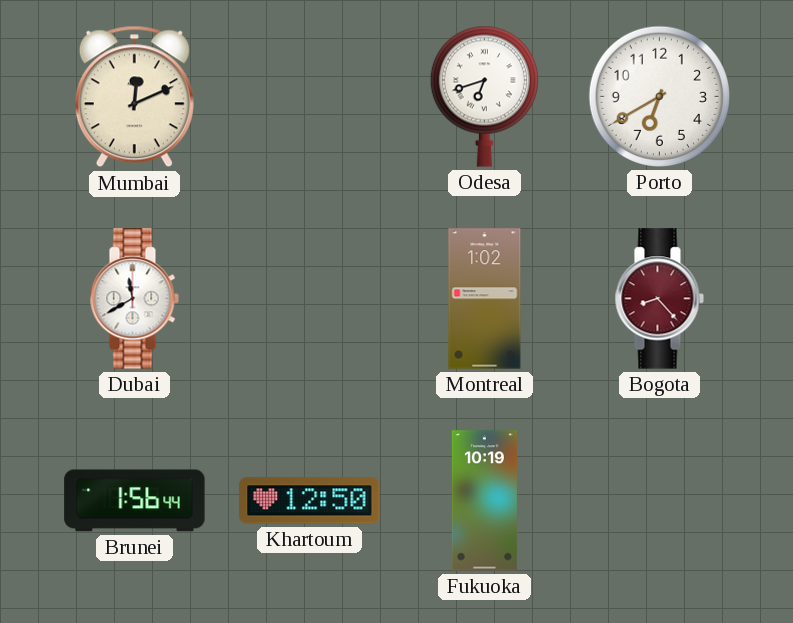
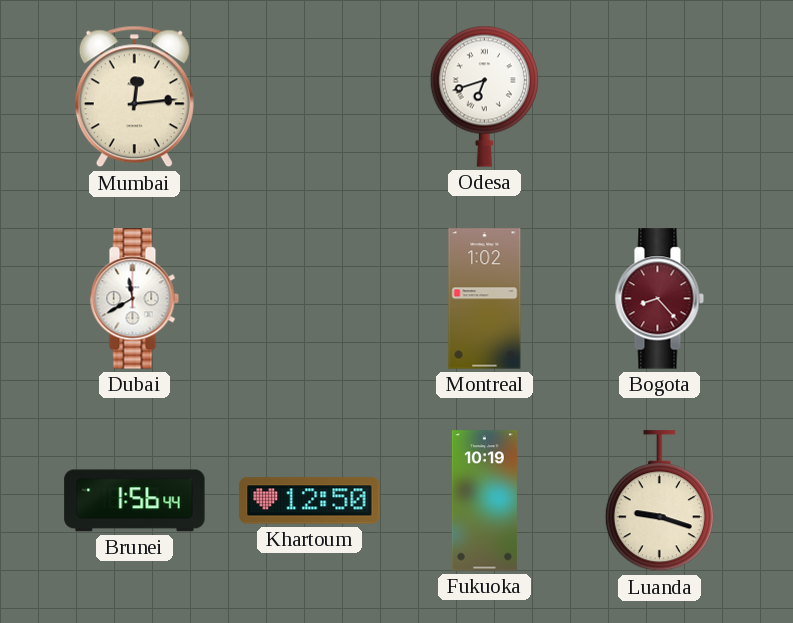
Mumbai: 12:11 -> 12:14
Porto: 6:40 -> none
Luanda: none -> 9:18
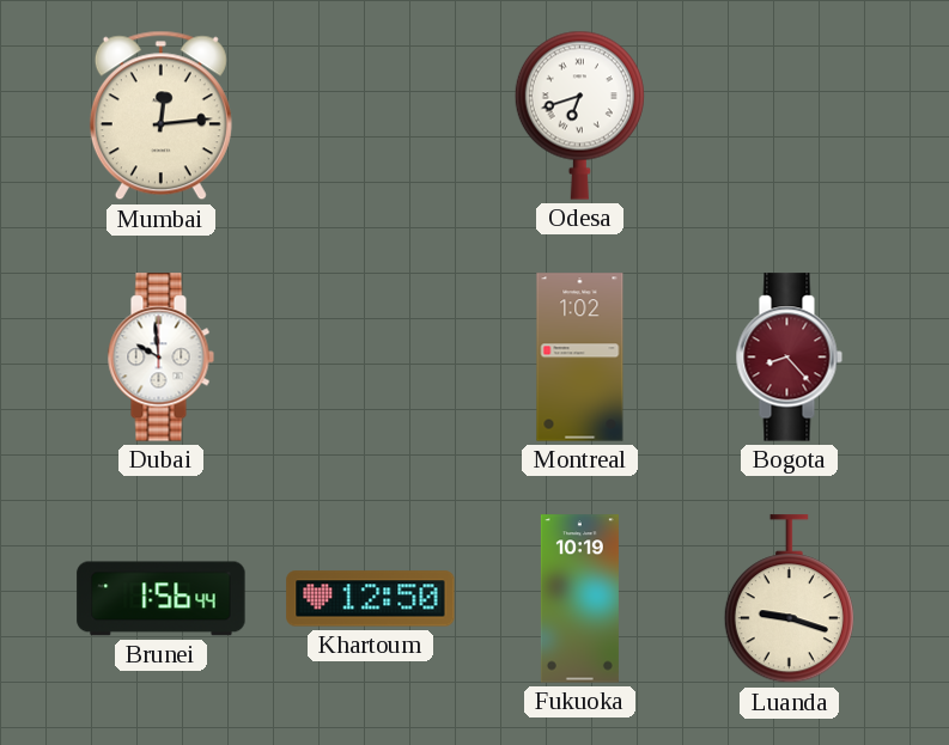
Dubai: 11:40 -> 9:59
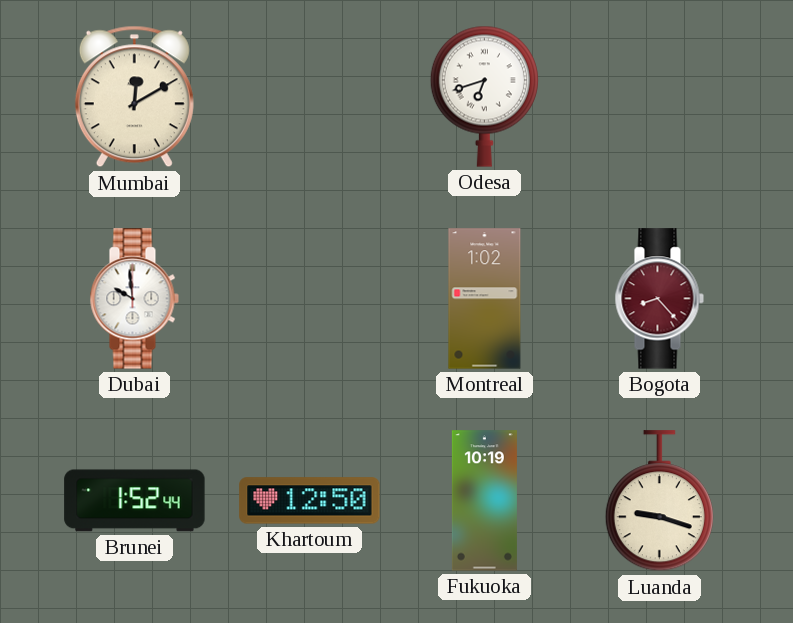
Mumbai: 12:14 -> 12:10
Brunei: 1:56 -> 1:52
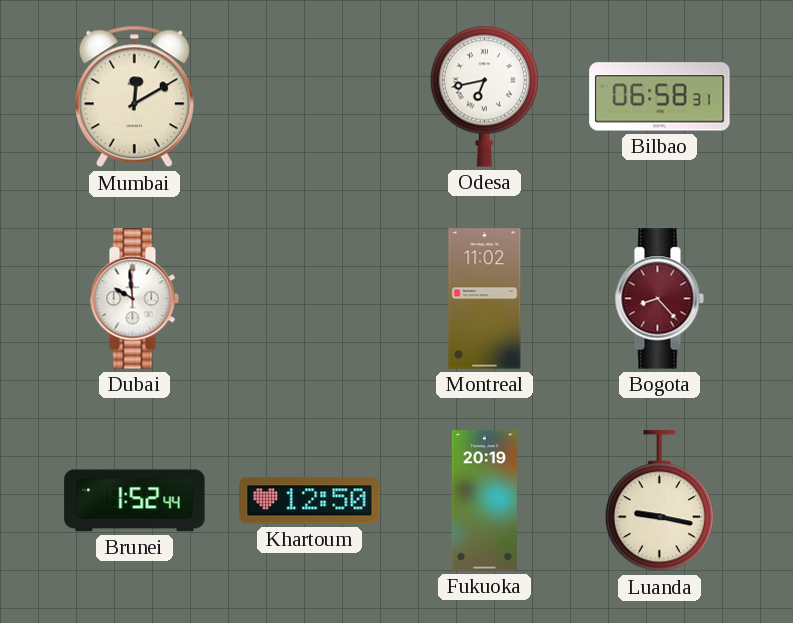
Odesa: 6:42 -> 6:43
Bilbao: none -> 06:58
Montreal: 1:02 -> 11:02
Fukuoka: 10:19 -> 20:19
Luanda: 9:18 -> 9:17
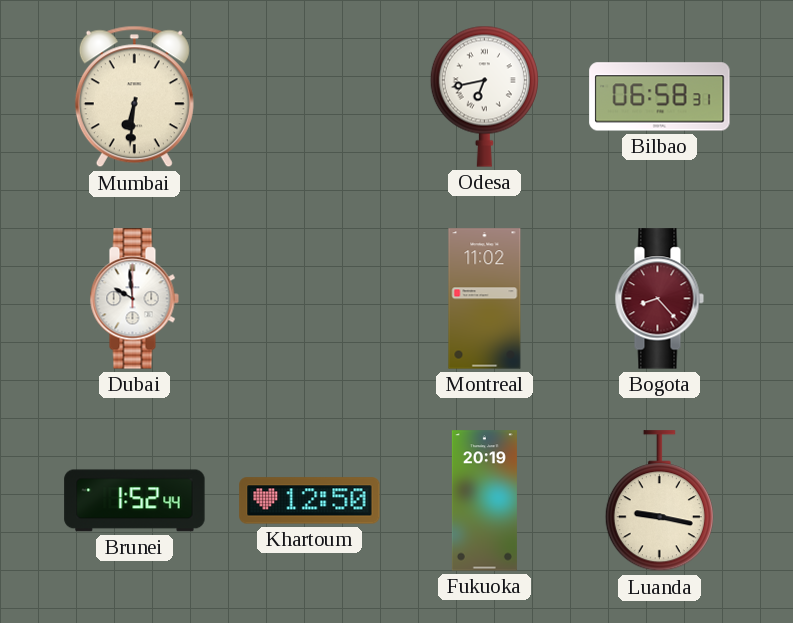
Mumbai: 12:10 -> 6:31
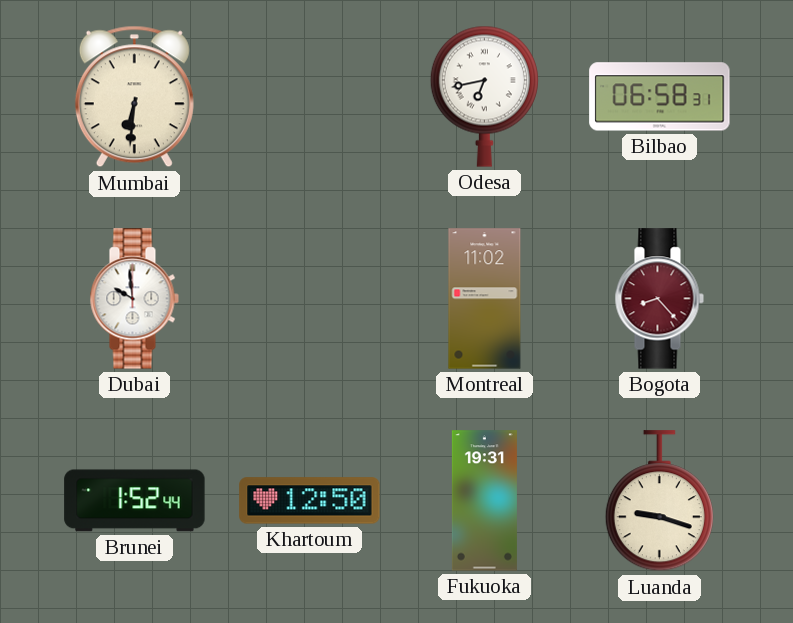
Fukuoka: 20:19 -> 19:31
Luanda: 9:17 -> 9:18
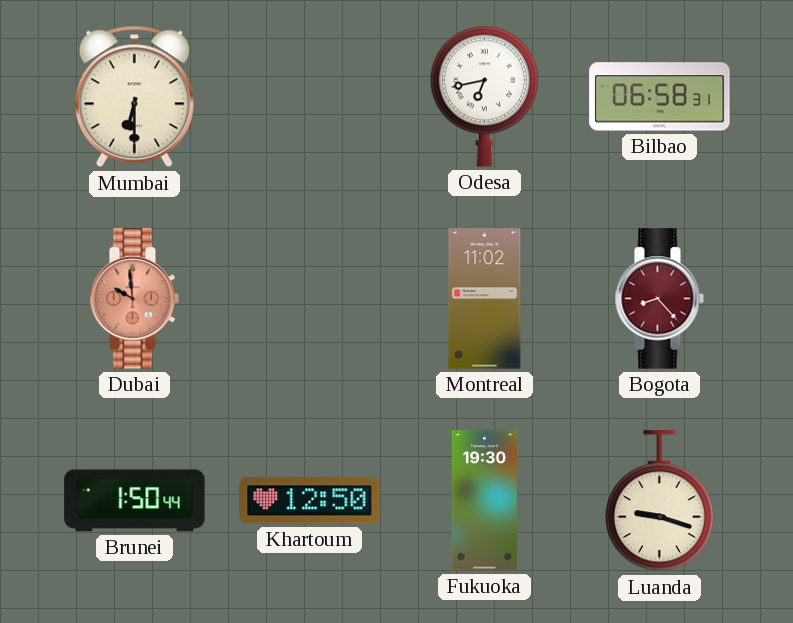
Mumbai: 6:31 -> 6:30
Dubai dial: white -> salmon
Brunei: 1:52 -> 1:50
Fukuoka: 19:31 -> 19:30
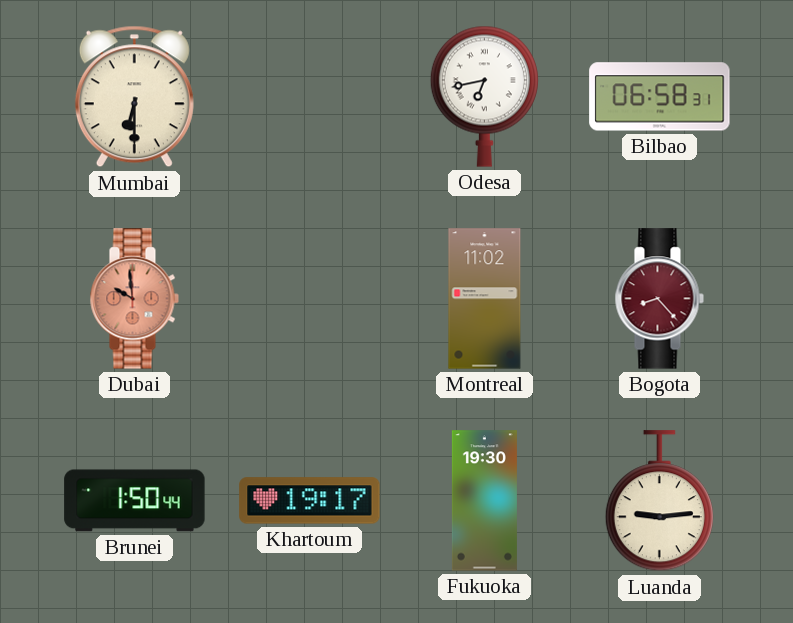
Khartoum: 12:50 -> 19:17
Luanda: 9:18 -> 9:14
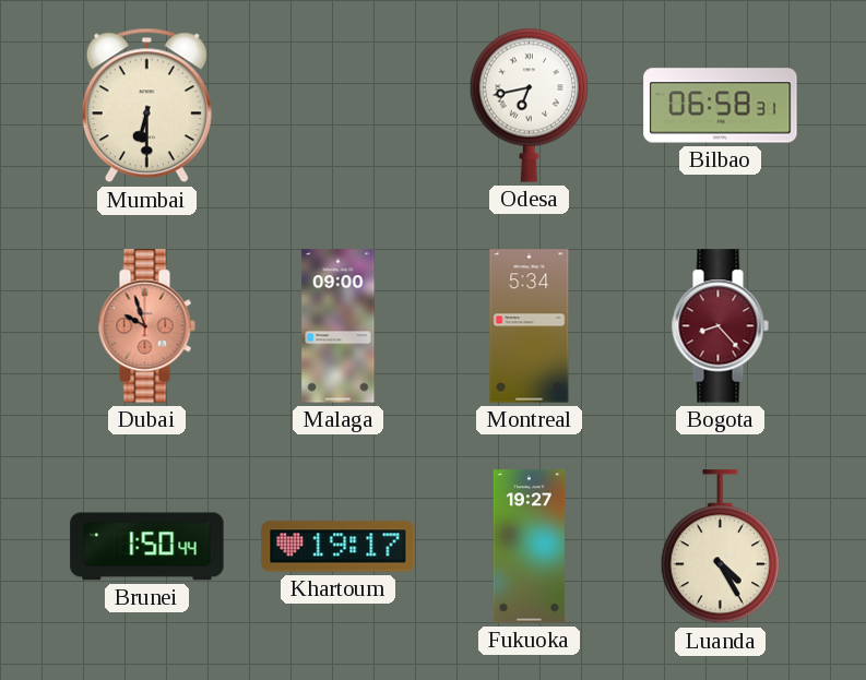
Dubai: 9:59 -> 9:57
Malaga: none -> 09:00
Montreal: 11:02 -> 5:34
Fukuoka: 19:30 -> 19:27
Luanda: 9:14 -> 4:25
